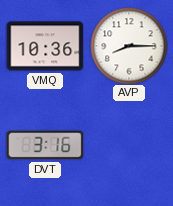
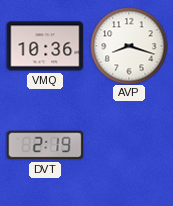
AVP: 8:15 -> 8:18
DVT: 3:16 -> 2:19
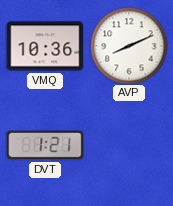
AVP: 8:18 -> 8:11
DVT: 2:19 -> 1:21
